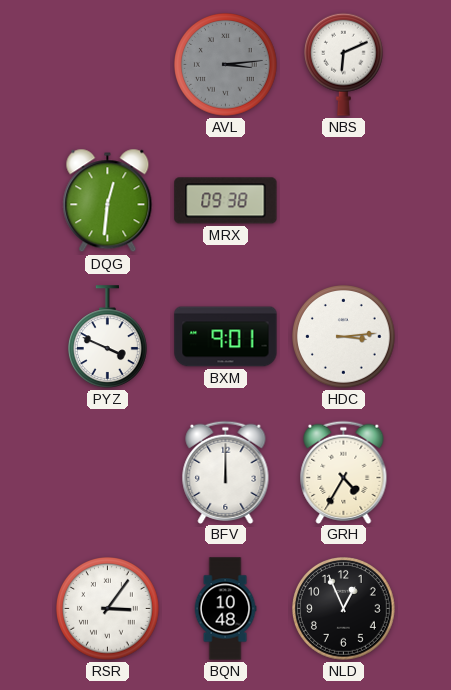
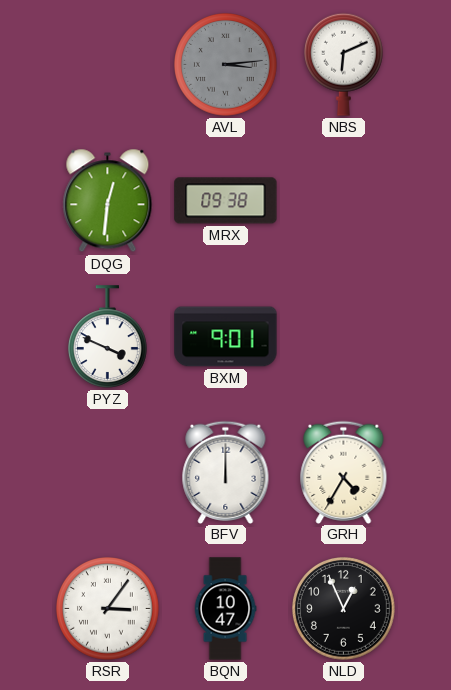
HDC: 3:14 -> none
BQN: 10:48 -> 10:47
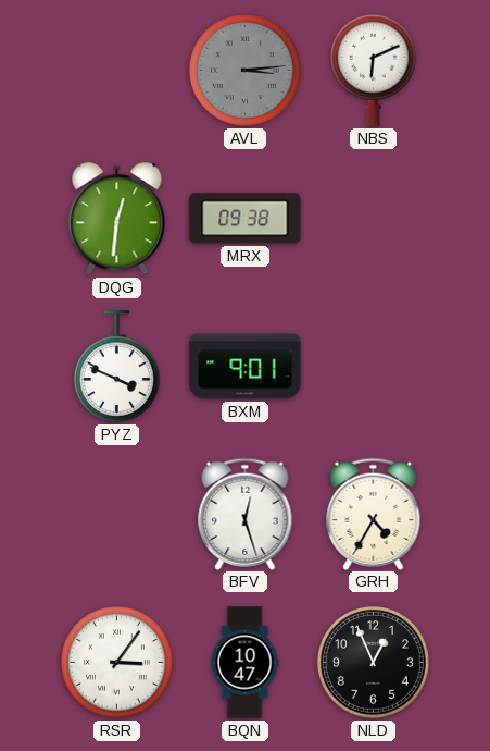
BFV: 12:00 -> 12:27
